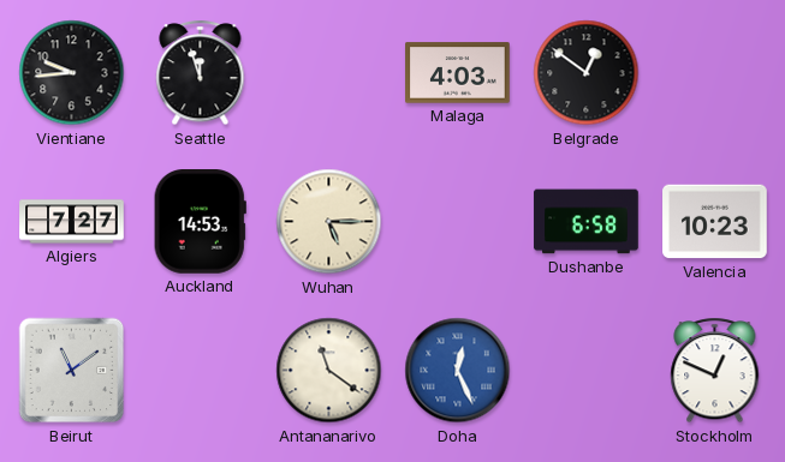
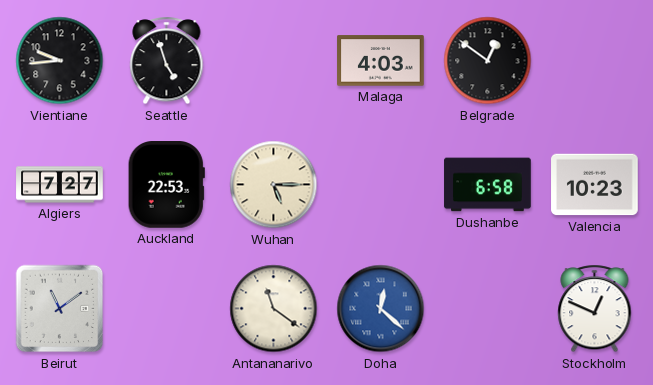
Seattle: 11:57 -> 4:57
Auckland: 14:53 -> 22:53
Doha: 12:26 -> 12:22
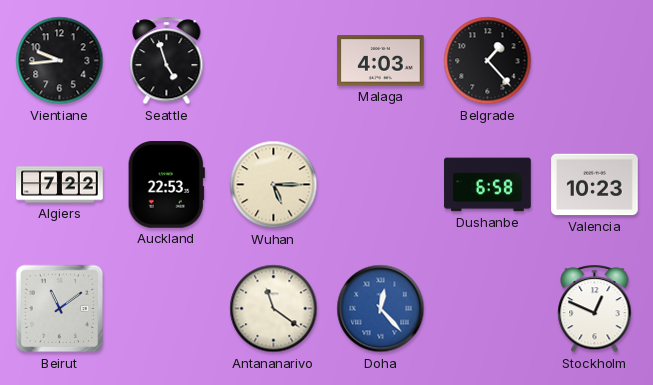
Belgrade: 12:51 -> 1:23
Algiers: 7:27 -> 7:22
Doha: 12:22 -> 12:23
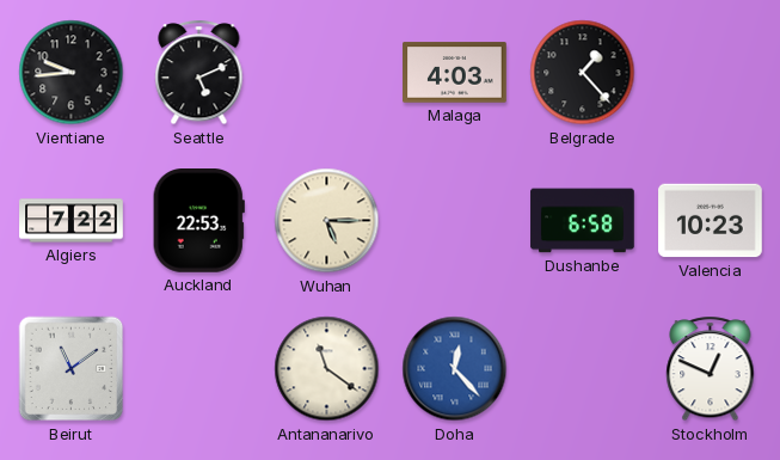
Seattle: 4:57 -> 5:11
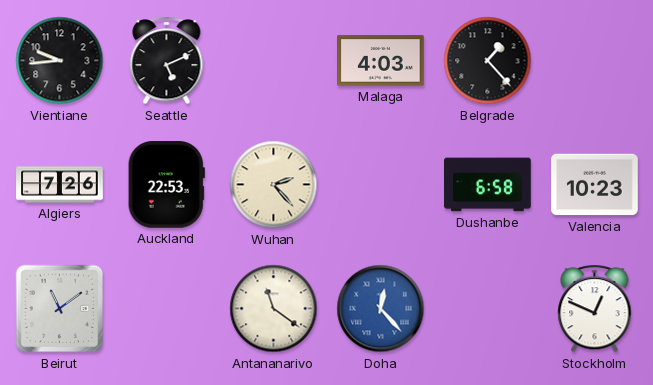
Algiers: 7:22 -> 7:26
Wuhan: 5:15 -> 2:23
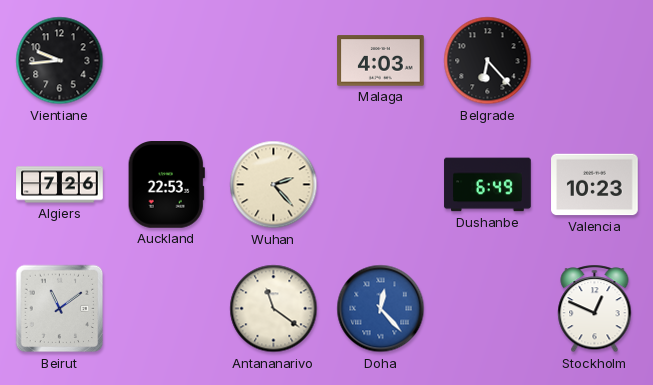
Seattle: 5:11 -> none
Belgrade: 1:23 -> 6:23
Dushanbe: 6:58 -> 6:49
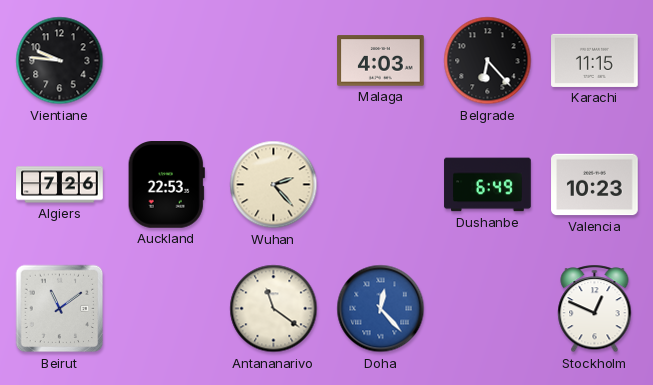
Vientiane: 9:44 -> 9:46
Karachi: none -> 11:15
